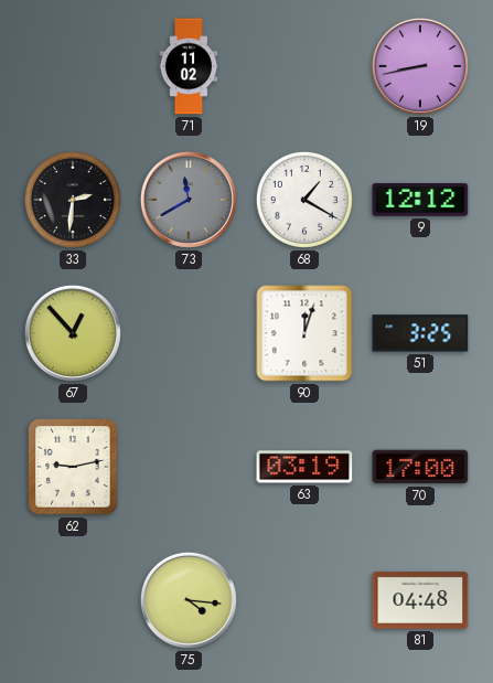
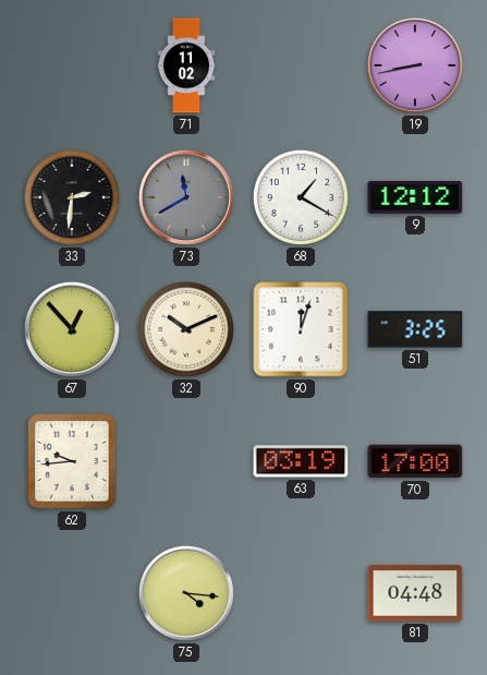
32: none -> 10:11
62: 9:13 -> 9:44
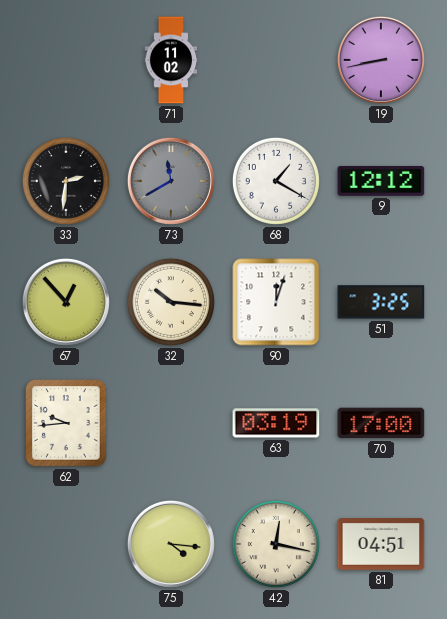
32: 10:11 -> 10:16
42: none -> 12:17
81: 04:48 -> 04:51
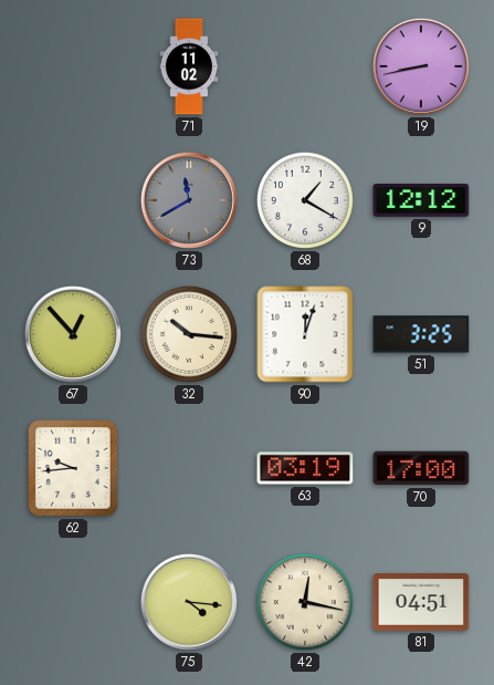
33: 2:31 -> none
